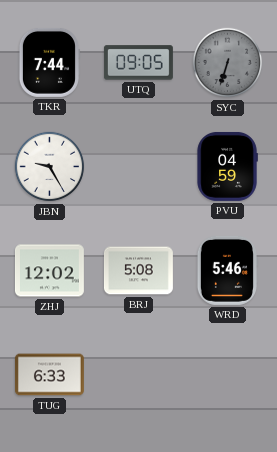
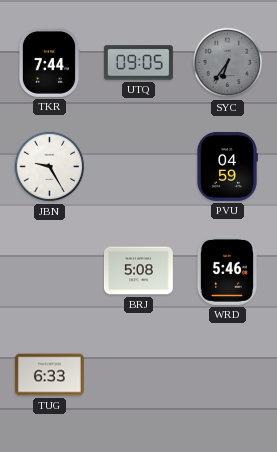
SYC: 6:33 -> 6:36
ZHJ: 12:02 -> none
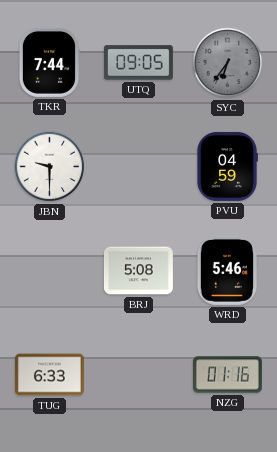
JBN: 9:25 -> 9:30
NZG: none -> 01:16
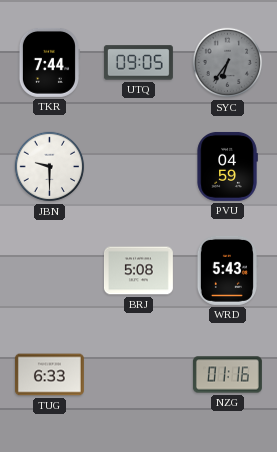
WRD: 5:46 -> 5:43
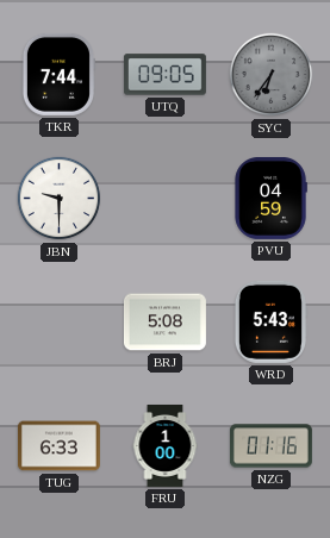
FRU: none -> 1:00
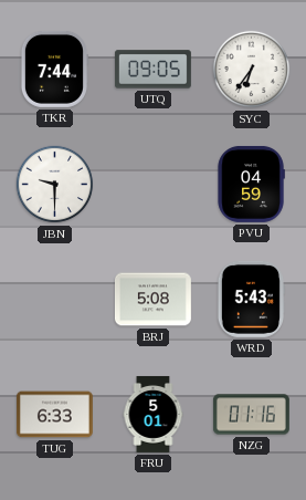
SYC dial: grey -> white
FRU: 1:00 -> 5:01
